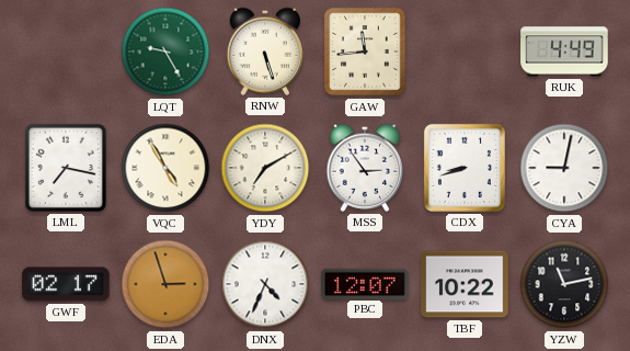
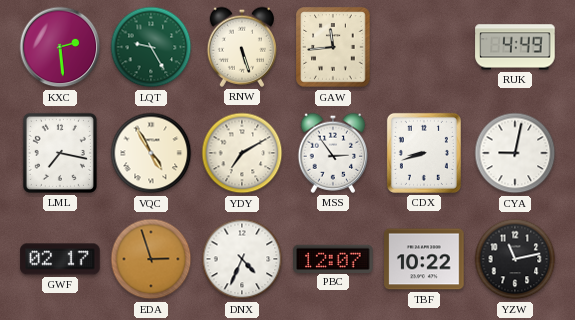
KXC: none -> 2:29
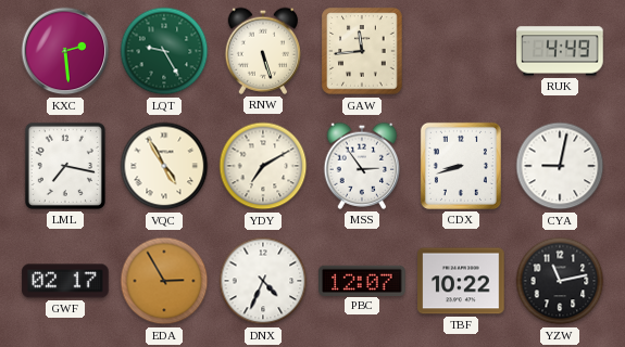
EDA: 2:57 -> 2:55
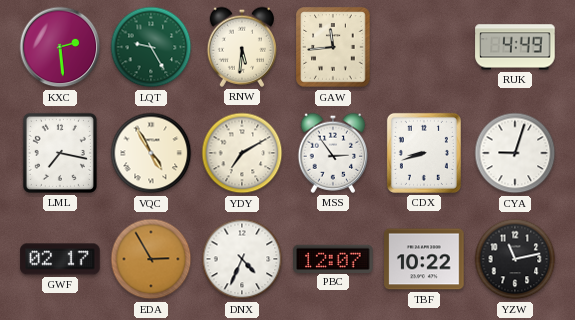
RNW: 5:27 -> 5:31
CYA: 9:02 -> 9:03
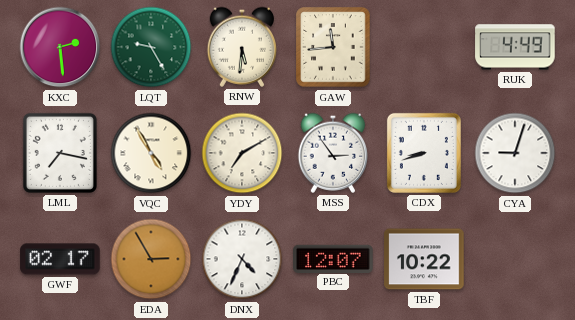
YZW: 11:13 -> none
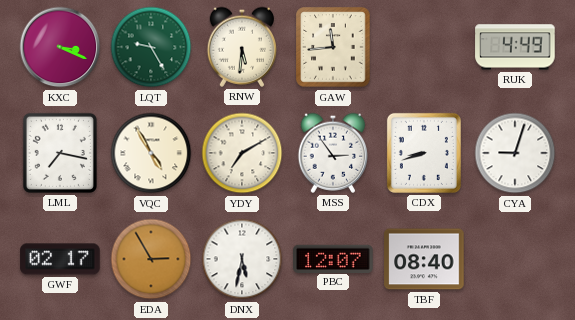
KXC: 2:29 -> 3:19
DNX: 4:34 -> 5:32
TBF: 10:22 -> 08:40
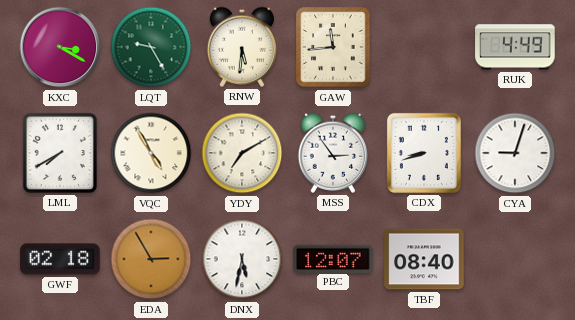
KXC: 3:19 -> 3:20
LML: 7:17 -> 7:40
GWF: 02:17 -> 02:18
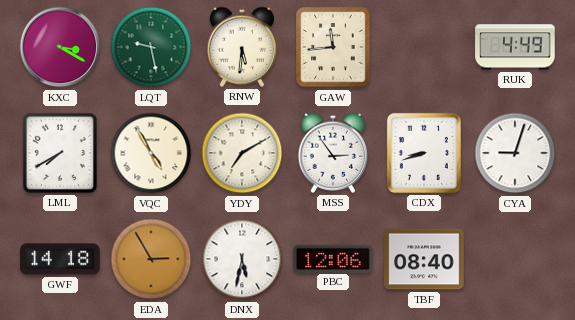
LQT: 9:25 -> 9:28
GWF: 02:18 -> 14:18
PBC: 12:07 -> 12:06
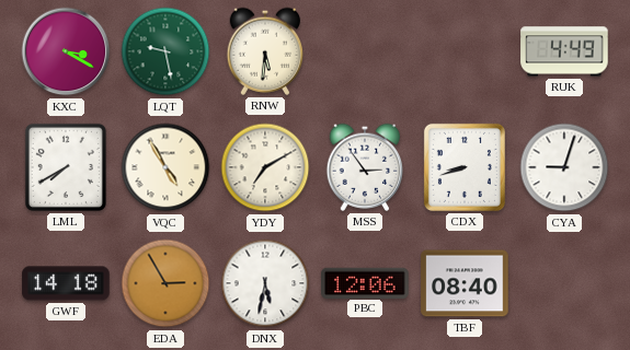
GAW: 11:44 -> none
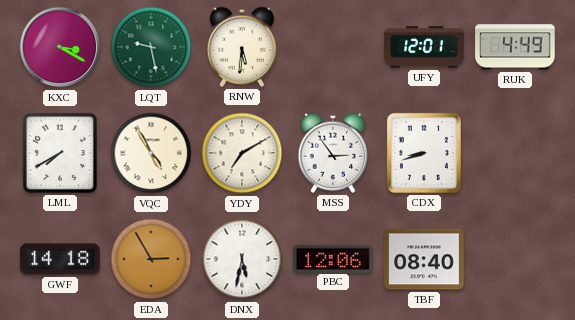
UFY: none -> 12:01
CYA: 9:03 -> none
